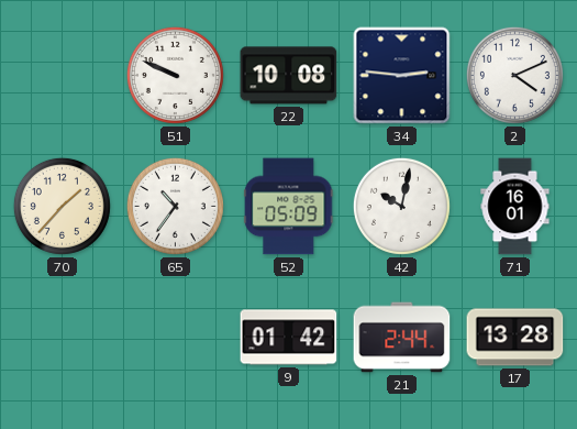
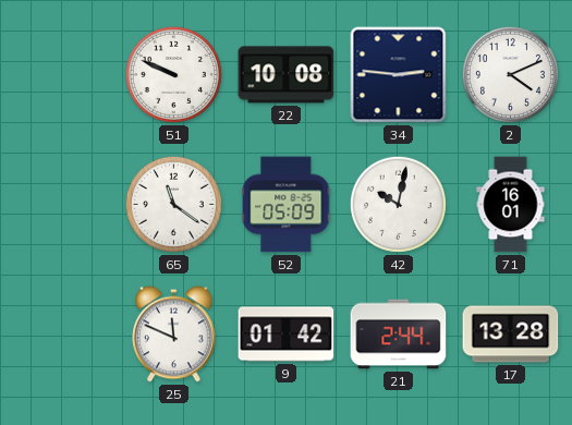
70: 1:37 -> none
65: 10:36 -> 11:21
25: none -> 11:49
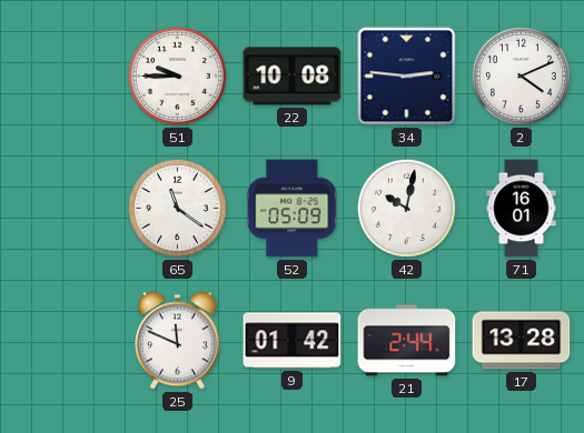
51: 9:49 -> 9:45
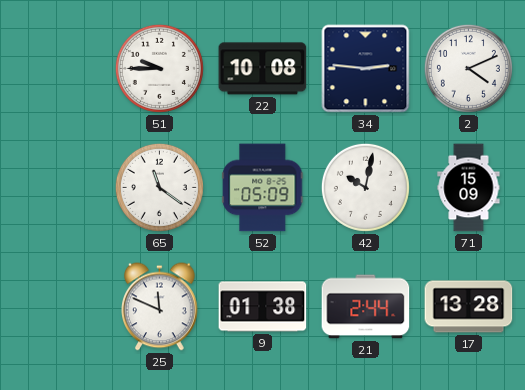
71: 16:01 -> 15:09
9: 01:42 -> 01:38
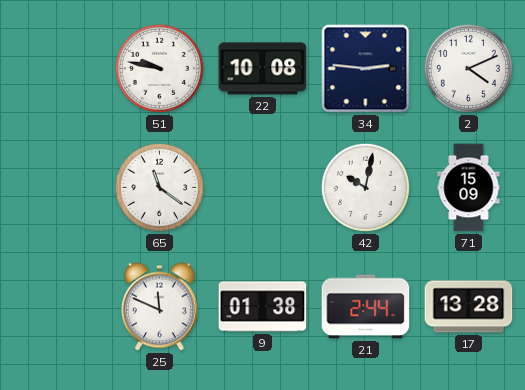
51: 9:45 -> 9:47
52: 05:09 -> none
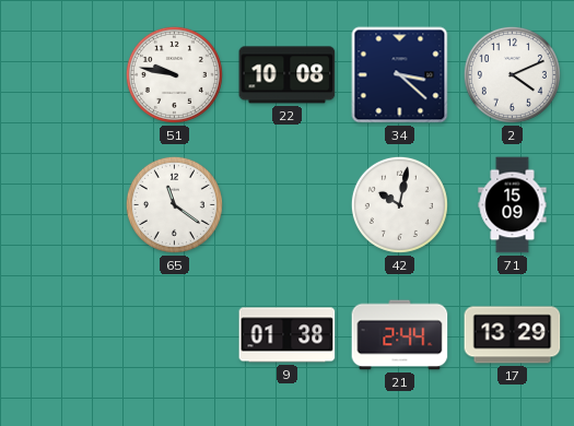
34: 2:46 -> 3:22
25: 11:49 -> none
17: 13:28 -> 13:29
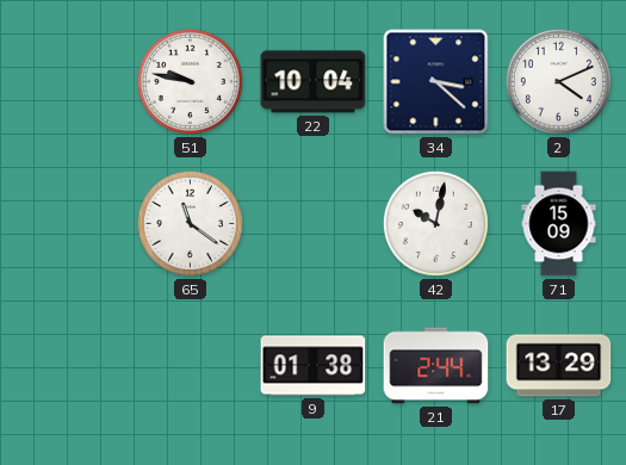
22: 10:08 -> 10:04
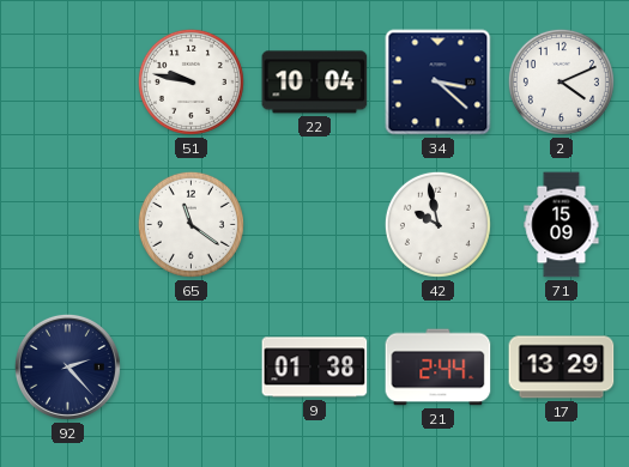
42: 10:02 -> 9:58
92: none -> 2:23
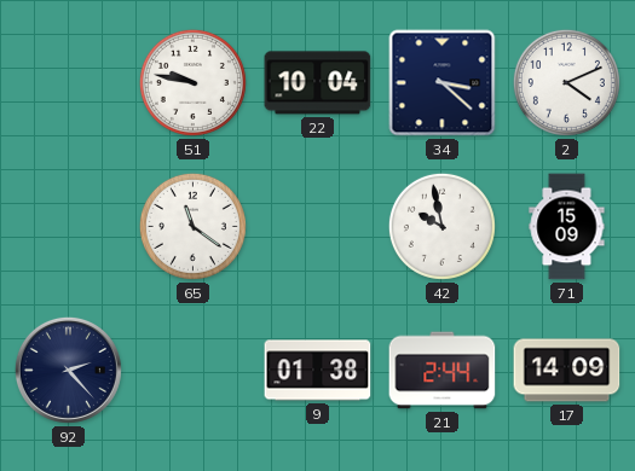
17: 13:29 -> 14:09
